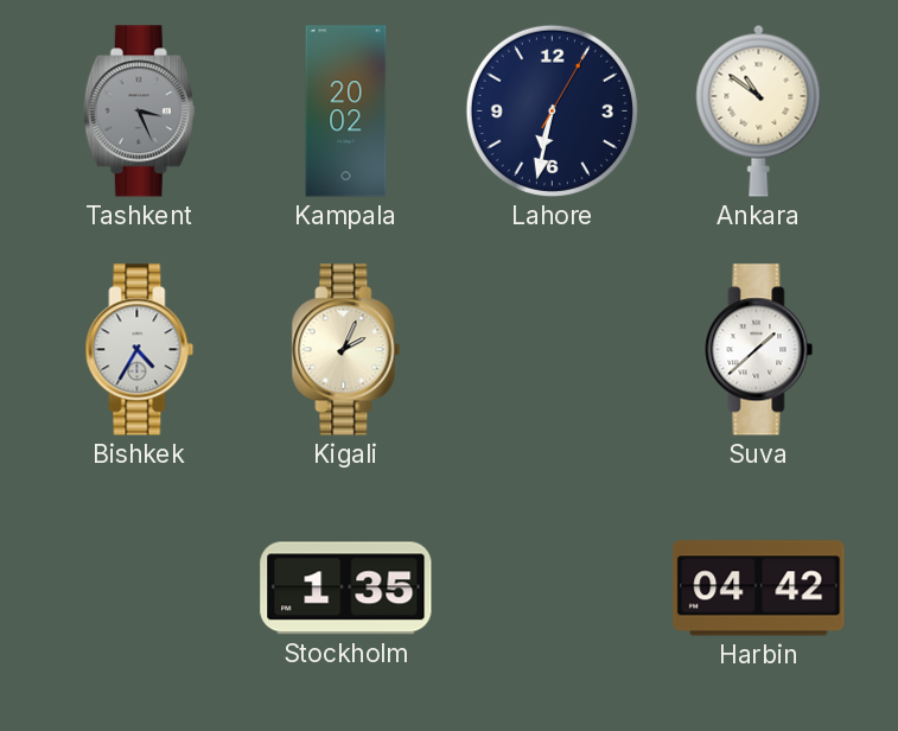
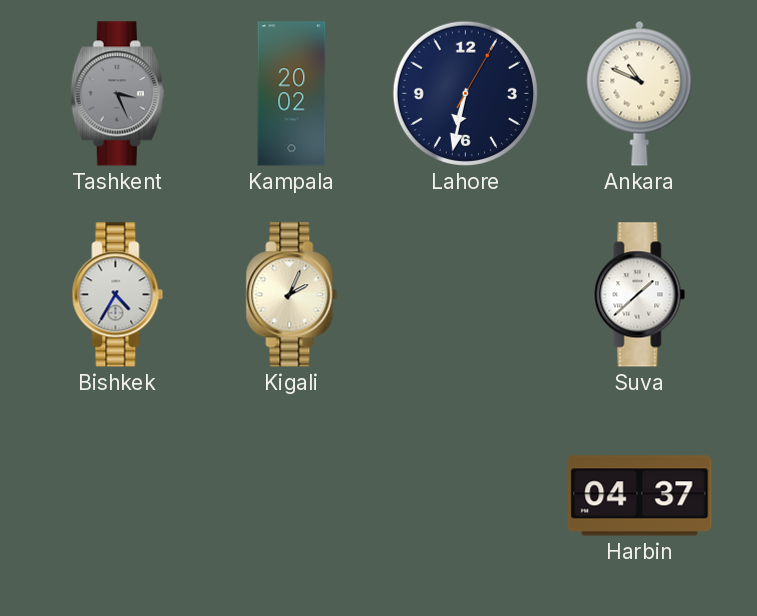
Ankara: 10:51 -> 10:49
Stockholm: 1:35 -> none
Harbin: 04:42 -> 04:37
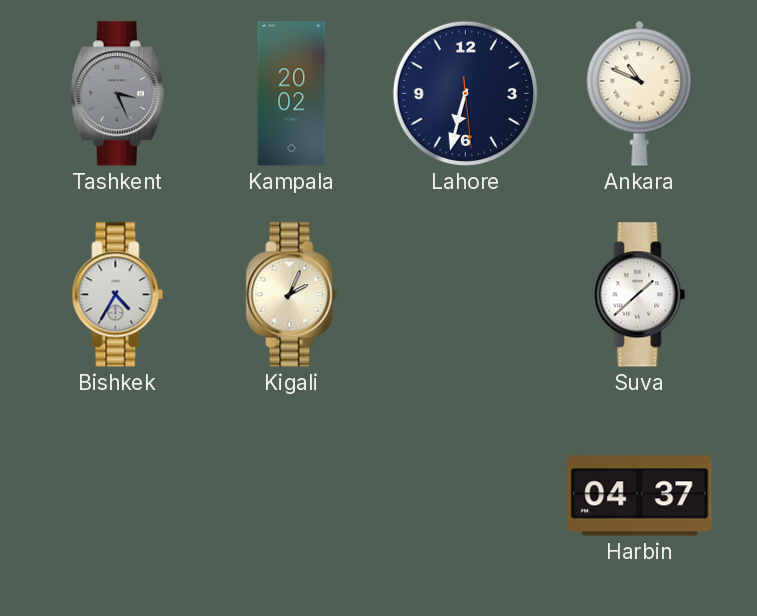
Lahore: 6:32:05 -> 6:32:29
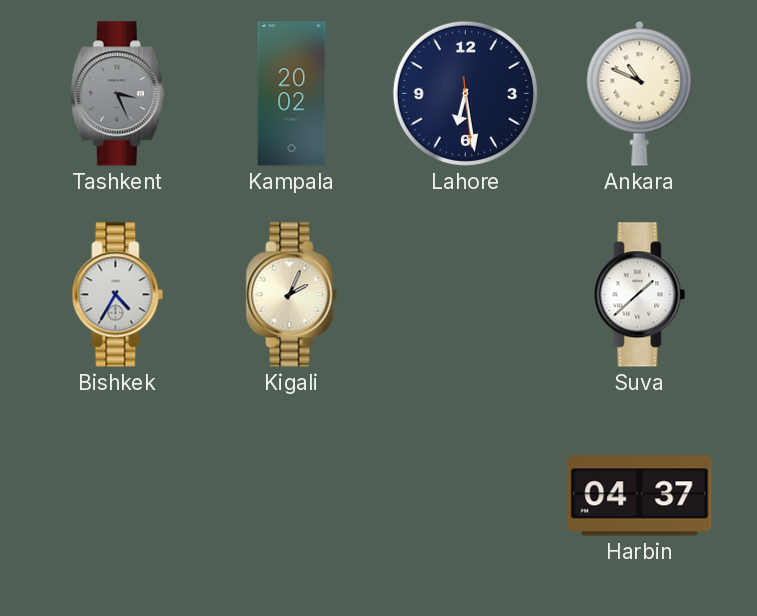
Lahore: 6:32 -> 6:28
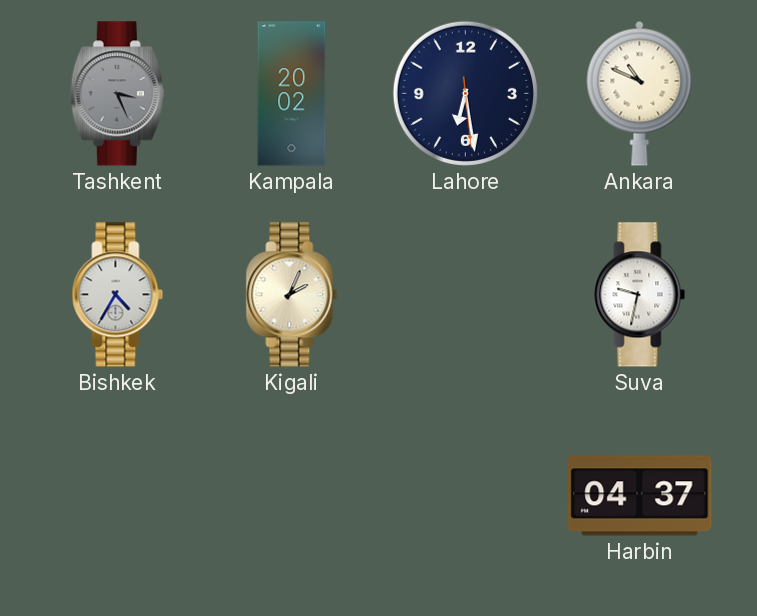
Suva: 1:38 -> 9:32
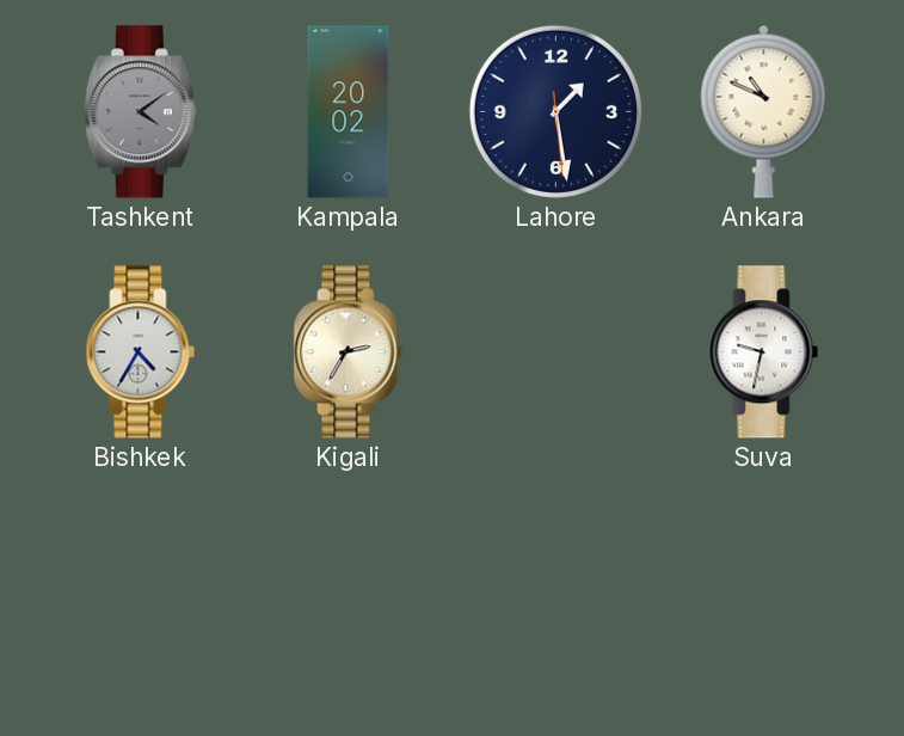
Tashkent: 3:26 -> 4:09
Lahore: 6:28 -> 1:28
Kigali: 2:04 -> 2:35
Harbin: 04:37 -> none
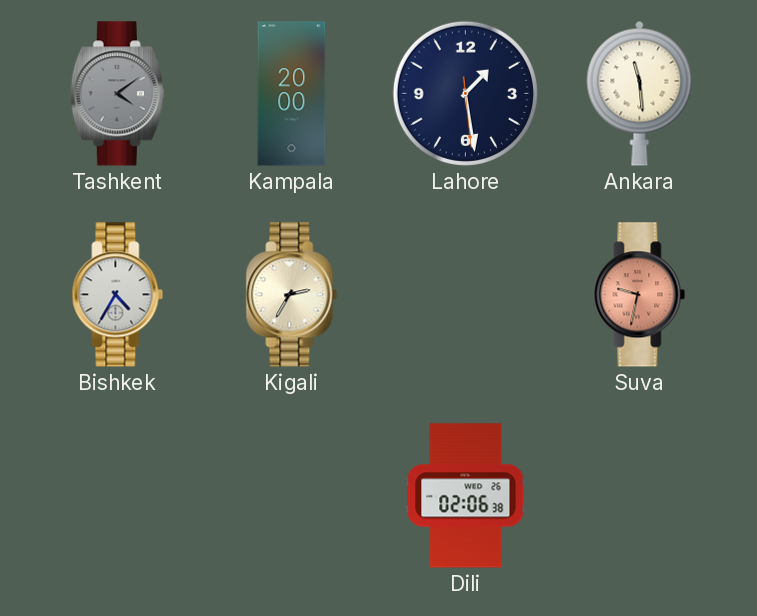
Kampala: 20:02 -> 20:00
Ankara: 10:49 -> 11:29
Suva dial: white -> salmon
Dili: none -> 02:06
